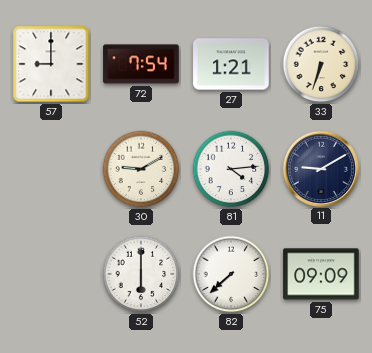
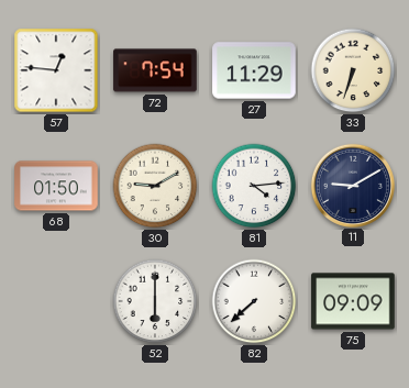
57: 9:00 -> 12:46
27: 1:21 -> 11:29
68: none -> 01:50
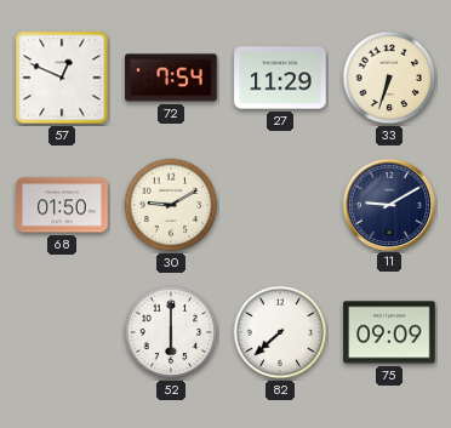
57: 12:46 -> 12:49
81: 4:14 -> none
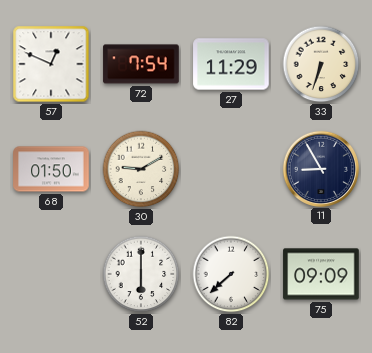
11: 9:10 -> 8:55
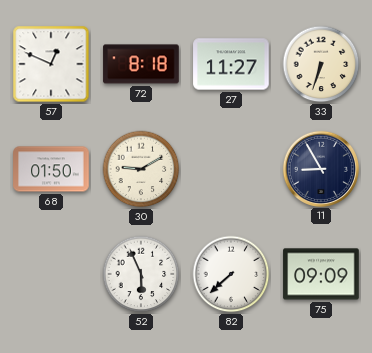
72: 7:54 -> 8:18
27: 11:29 -> 11:27
52: 6:00 -> 5:56
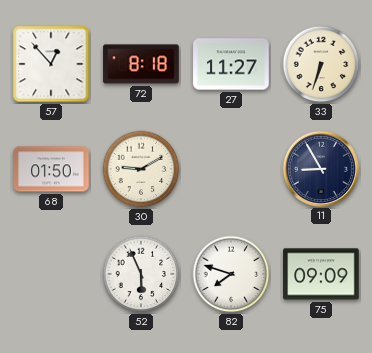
57: 12:49 -> 12:53
82: 7:38 -> 7:48
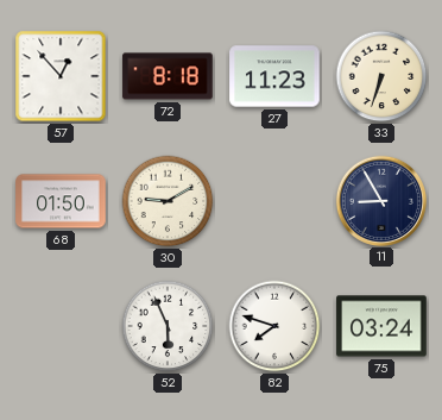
27: 11:27 -> 11:23
75: 09:09 -> 03:24
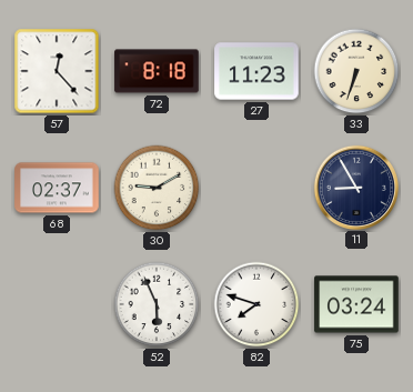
57: 12:53 -> 12:23
68: 01:50 -> 02:37
